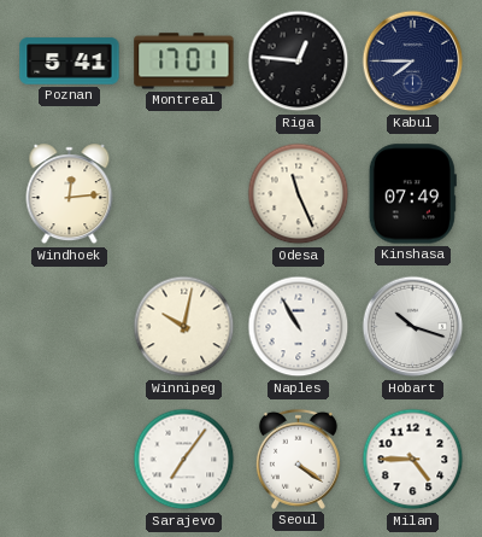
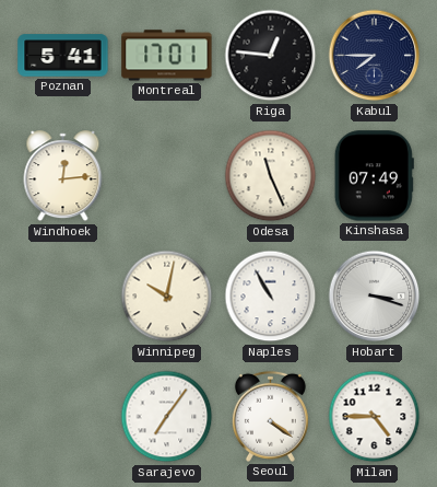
Hobart: 10:18 -> 3:18
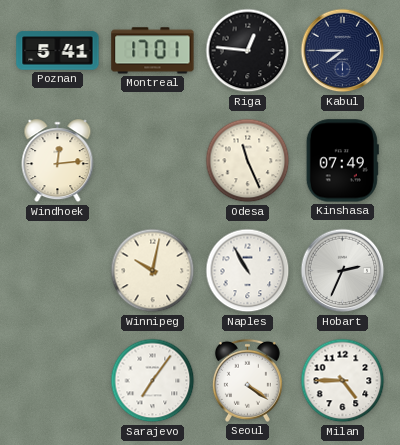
Hobart: 3:18 -> 2:34
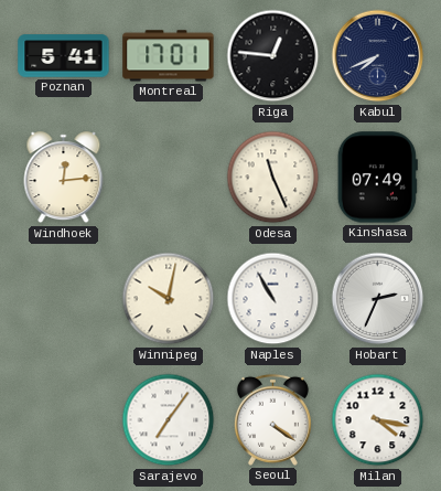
Kabul: 7:45 -> 7:41
Milan: 4:45 -> 4:17
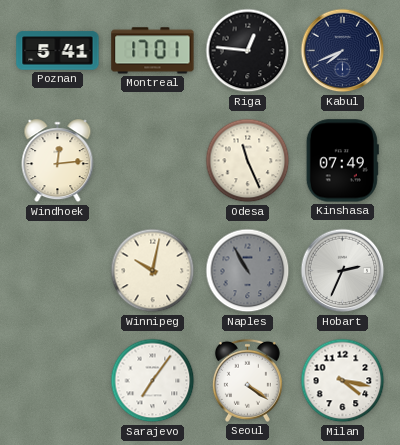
Naples dial: white -> grey
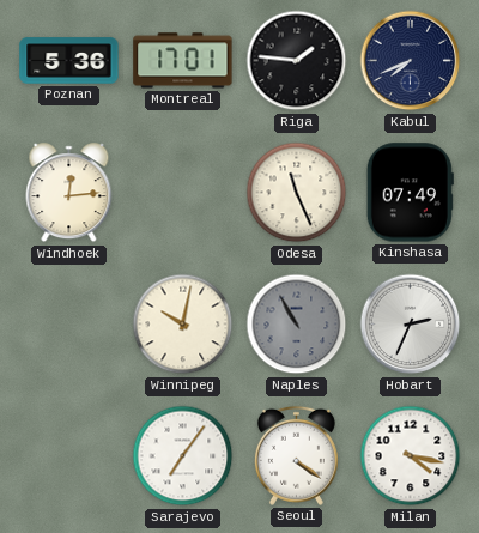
Poznan: 5:41 -> 5:36
Riga: 12:46 -> 1:46
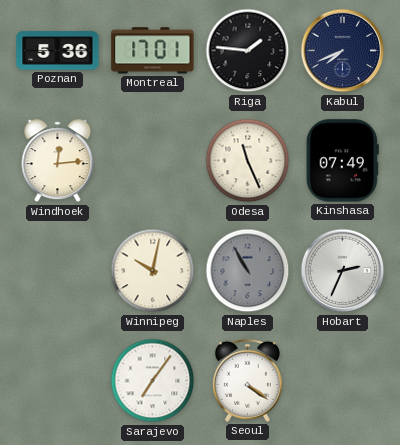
Milan: 4:17 -> none
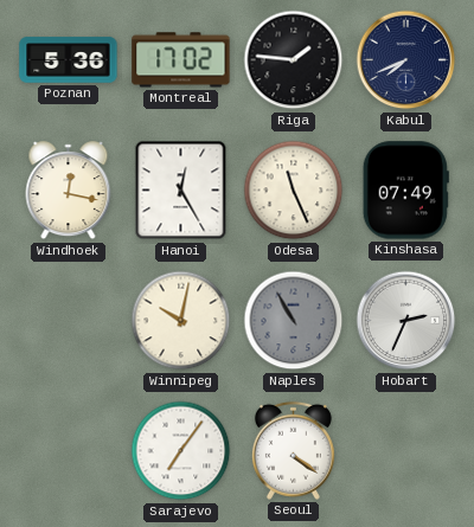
Montreal: 17:01 -> 17:02
Windhoek: 12:14 -> 12:17
Hanoi: none -> 12:25
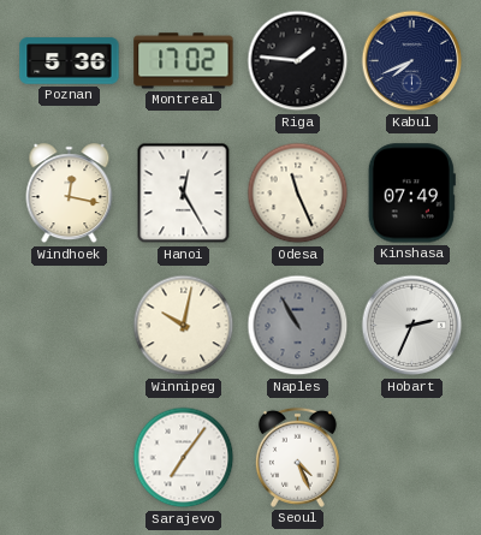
Seoul: 4:21 -> 4:26
